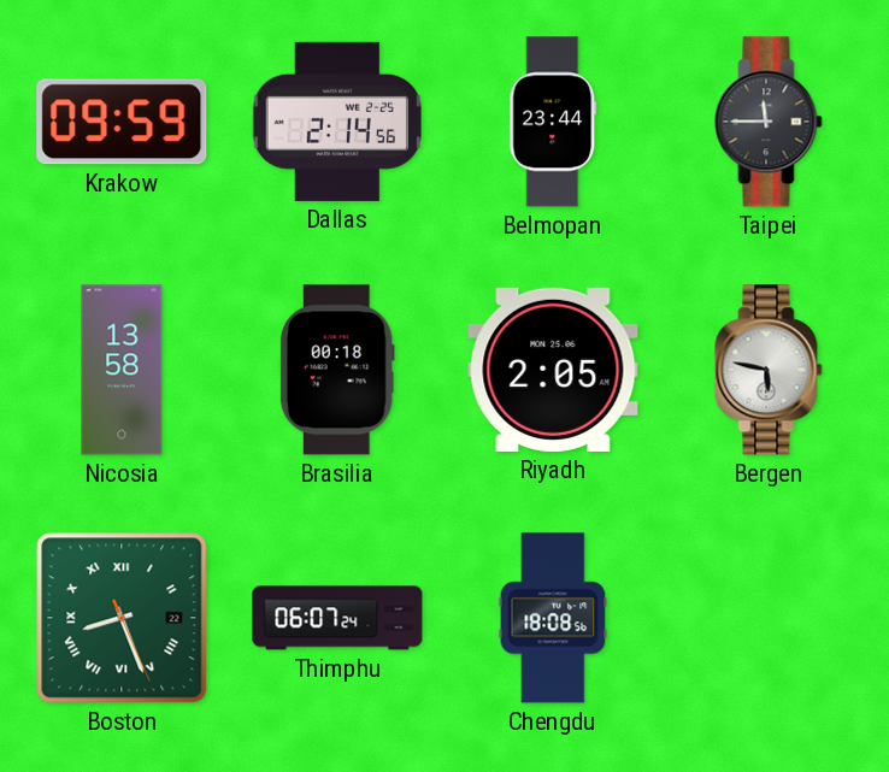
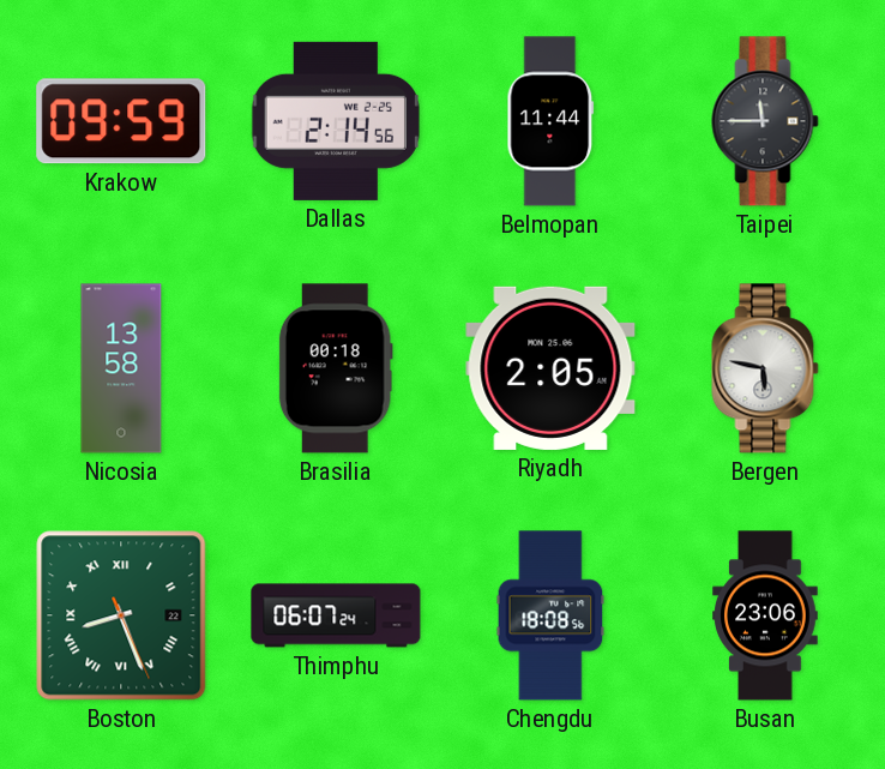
Belmopan: 23:44 -> 11:44
Busan: none -> 23:06
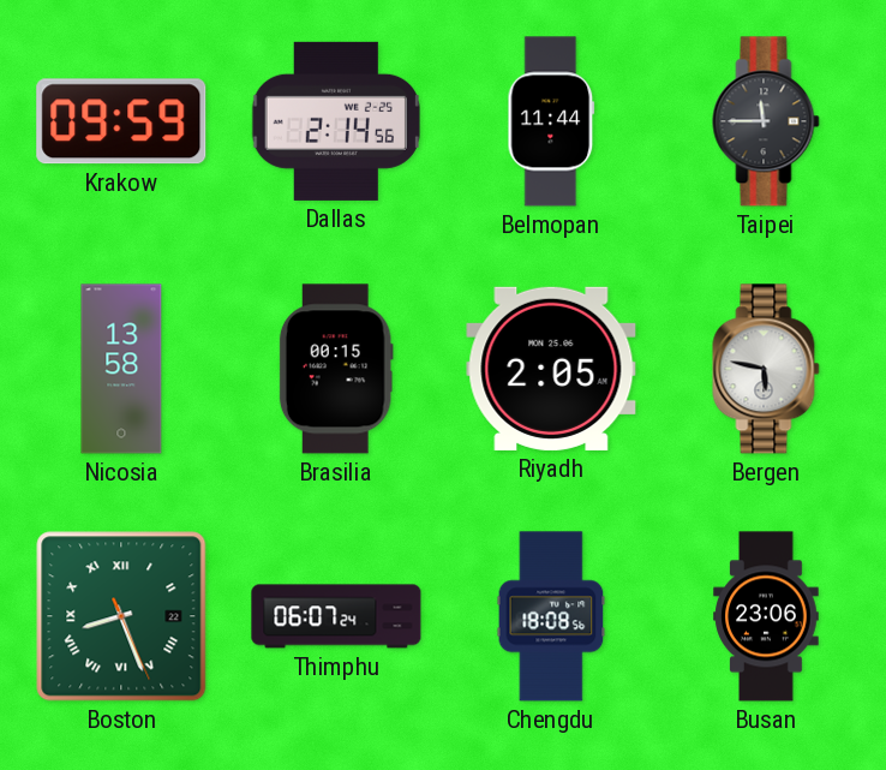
Brasilia: 00:18 -> 00:15
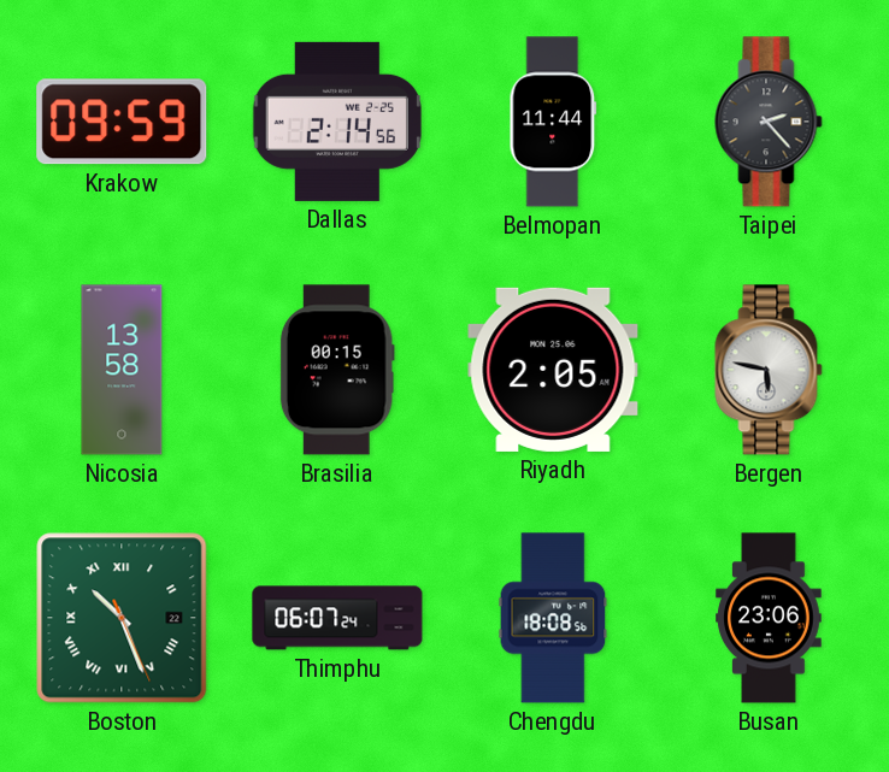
Taipei: 11:45 -> 2:23
Boston: 8:26 -> 10:26
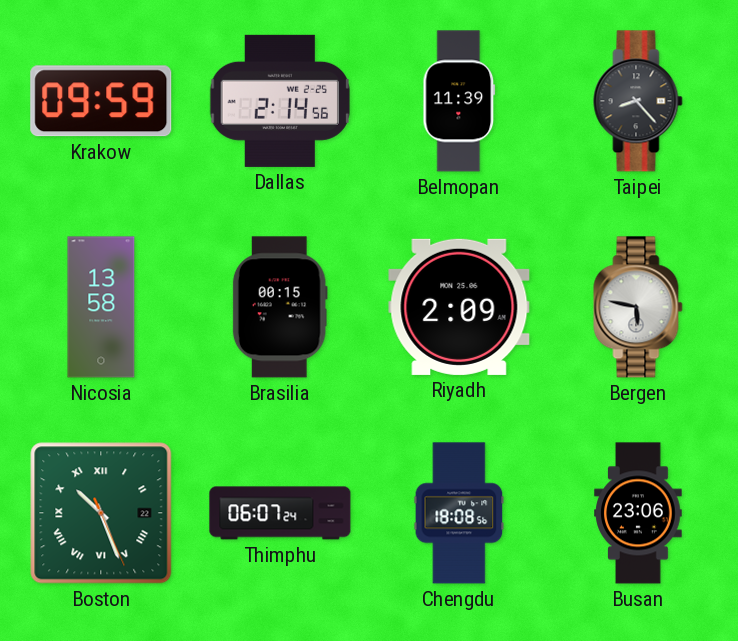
Belmopan: 11:44 -> 11:39
Taipei: 2:23 -> 8:23
Riyadh: 2:05 -> 2:09
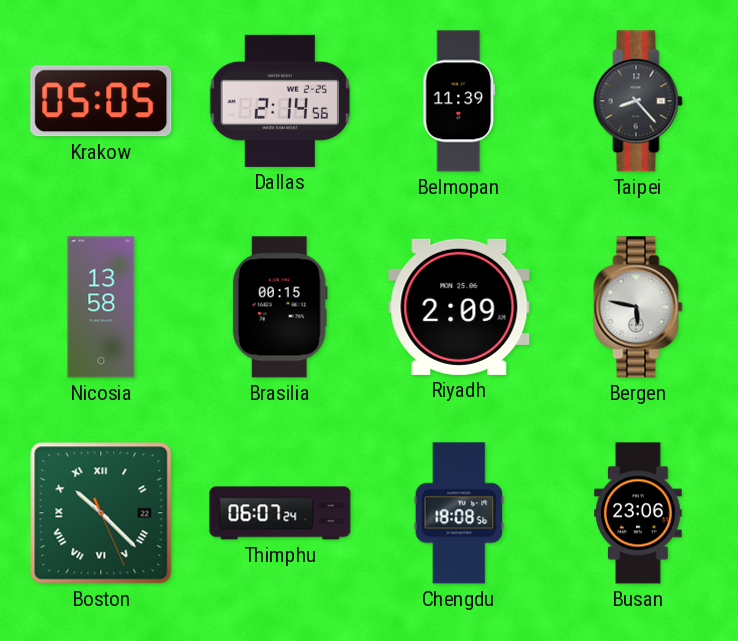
Krakow: 09:59 -> 05:05
Boston: 10:26 -> 10:22
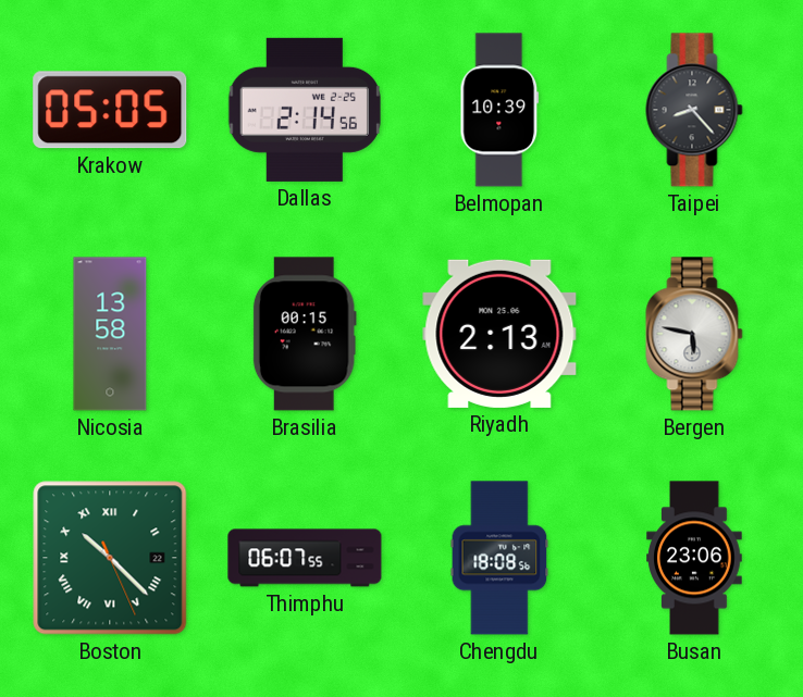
Belmopan: 11:39 -> 10:39
Riyadh: 2:09 -> 2:13
Thimphu: 06:07:24 -> 06:07:55
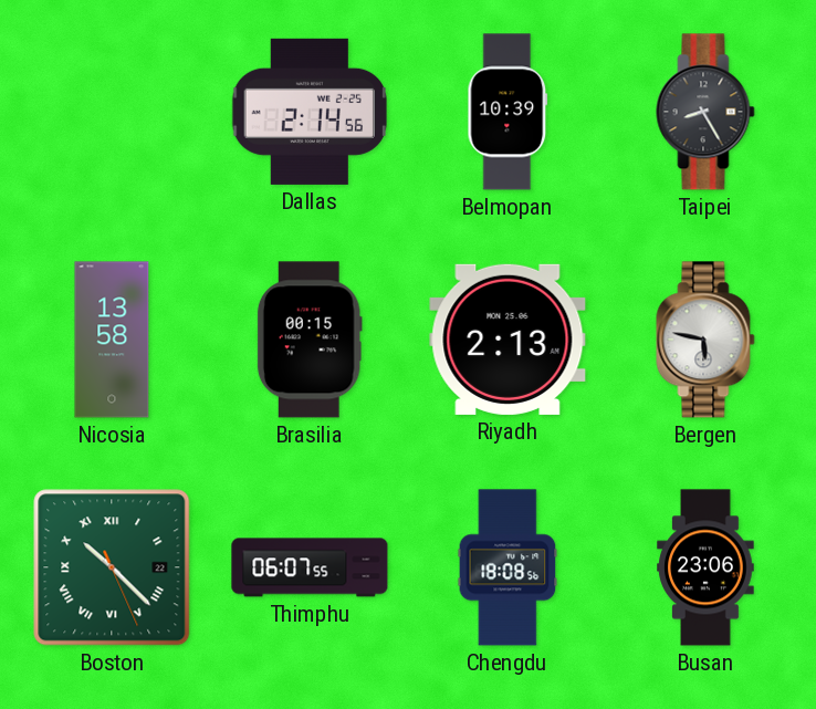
Krakow: 05:05 -> none
Taipei: 8:23 -> 8:25
